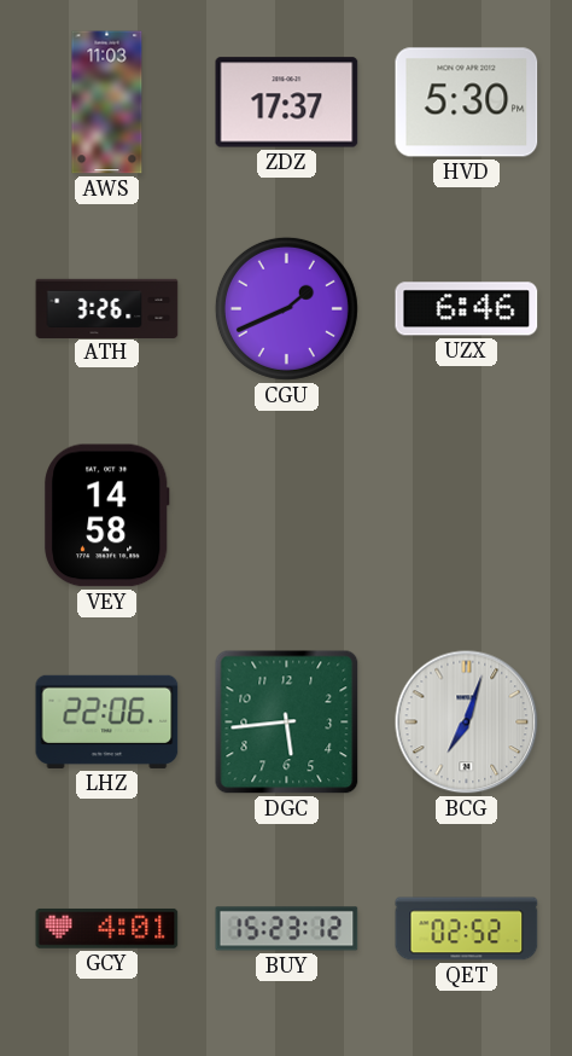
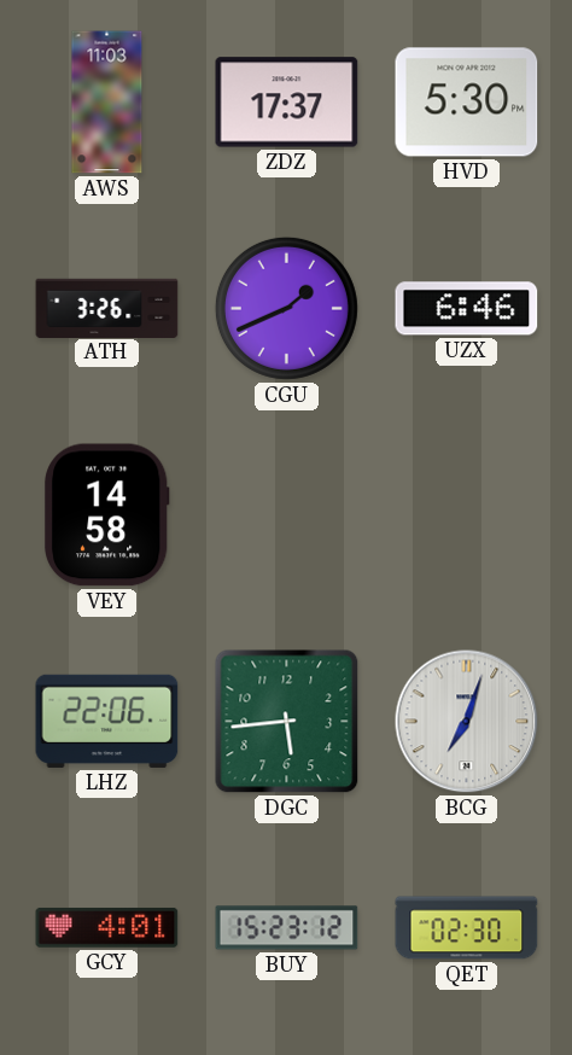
QET: 02:52 -> 02:30
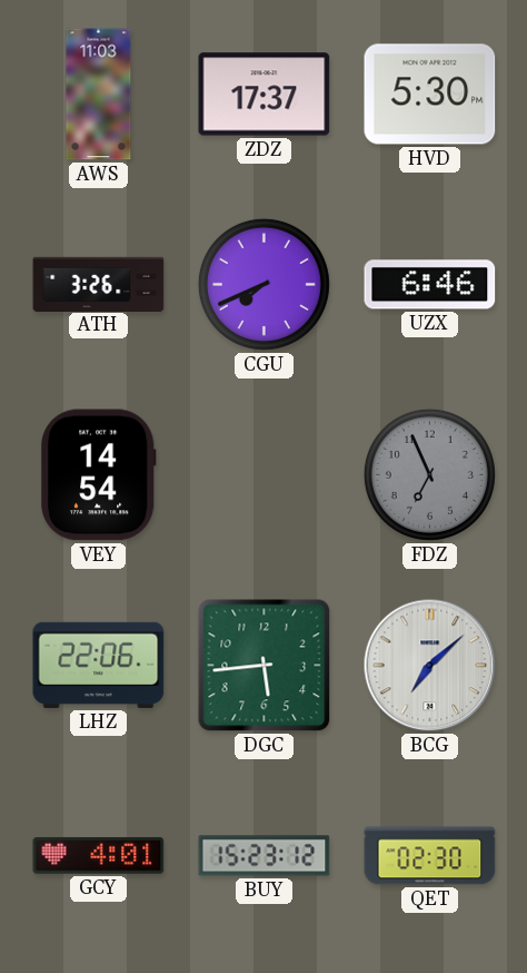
CGU: 1:41 -> 7:41
VEY: 14:58 -> 14:54
FDZ: none -> 6:56
BCG: 7:03 -> 7:08
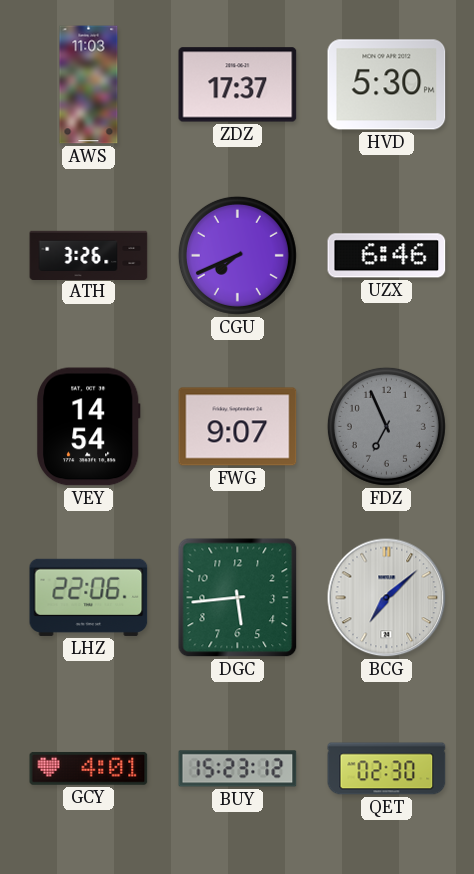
FWG: none -> 9:07
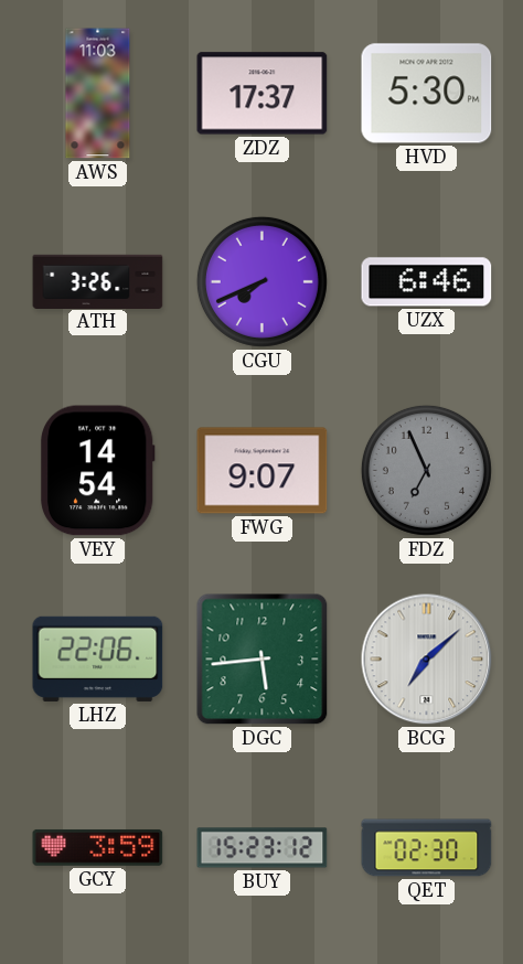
GCY: 4:01 -> 3:59
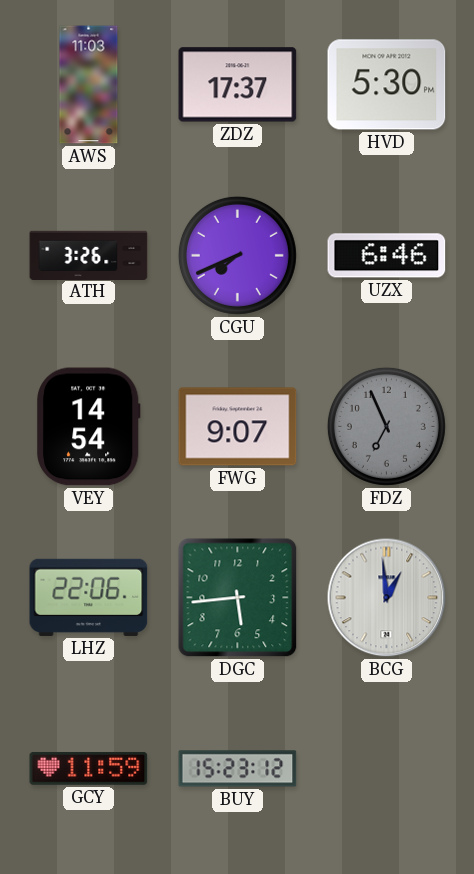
BCG: 7:08 -> 12:59
GCY: 3:59 -> 11:59
QET: 02:30 -> none
